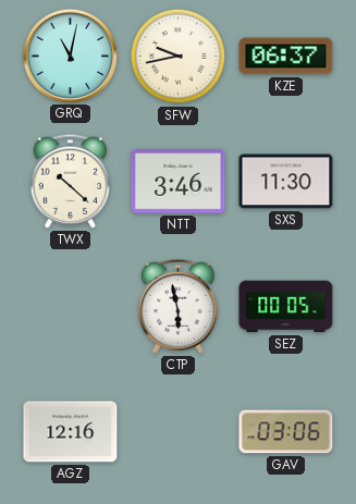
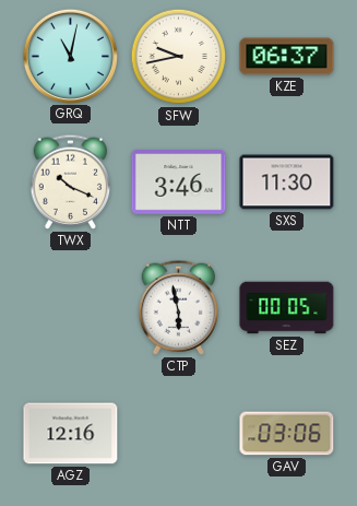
TWX: 10:22 -> 10:19
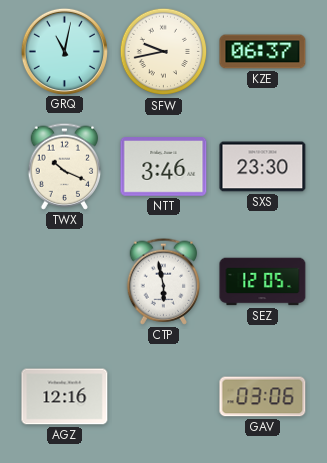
SXS: 11:30 -> 23:30
SEZ: 00:05 -> 12:05
